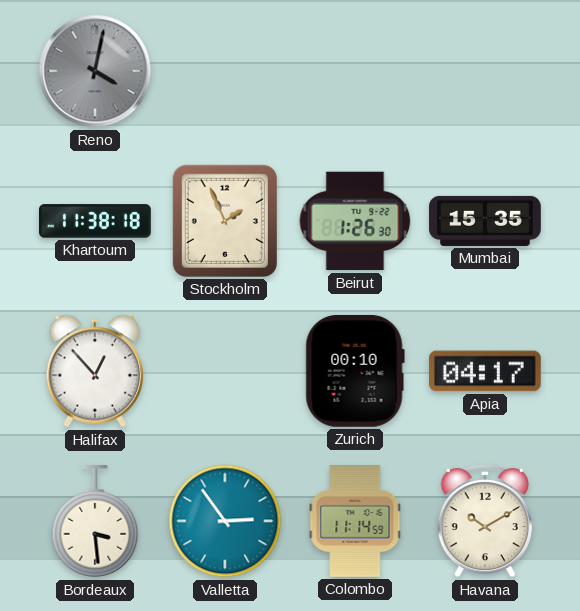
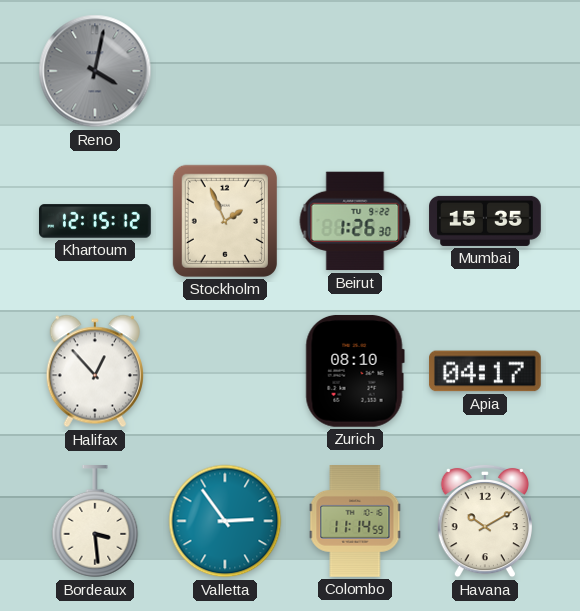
Khartoum: 11:38 -> 12:15
Zurich: 00:10 -> 08:10
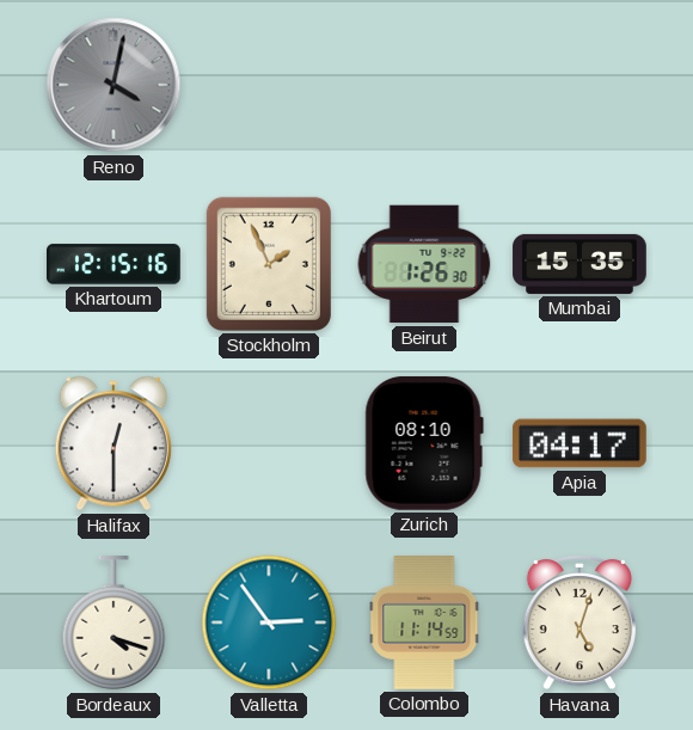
Khartoum: 12:15:12 -> 12:15:16
Halifax: 12:53 -> 12:30
Bordeaux: 3:29 -> 4:18
Havana: 10:10 -> 5:03
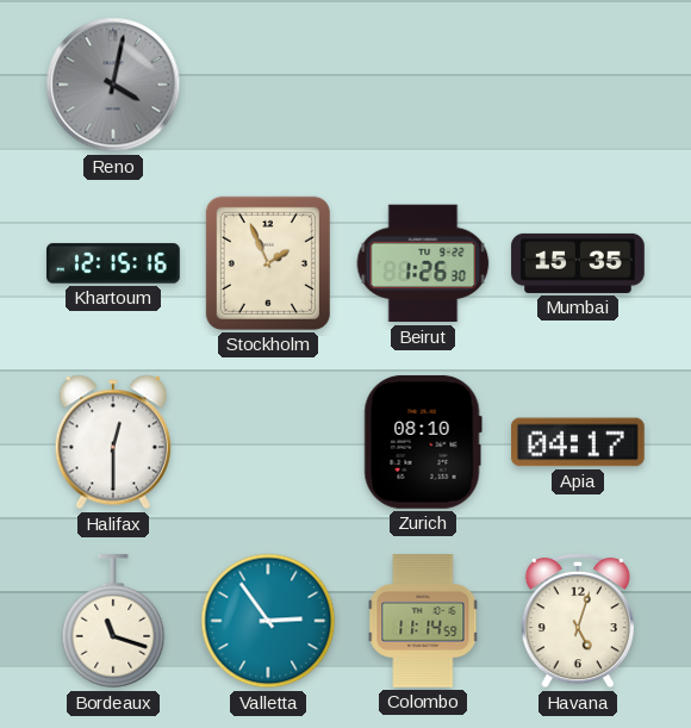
Bordeaux: 4:18 -> 11:18
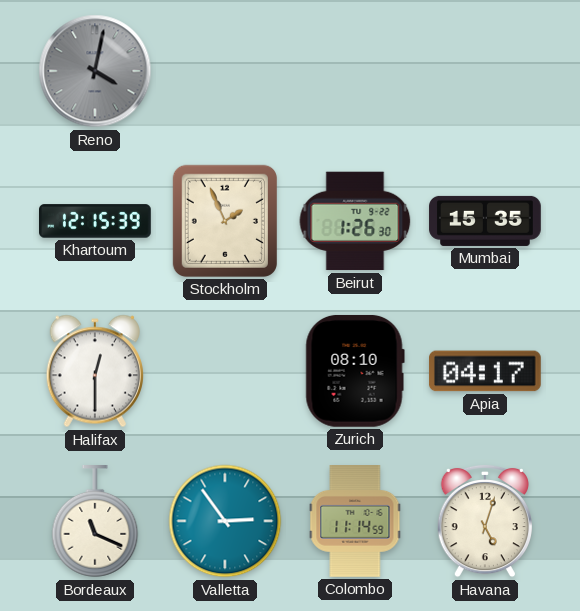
Khartoum: 12:15:16 -> 12:15:39
Bordeaux: 11:18 -> 11:19
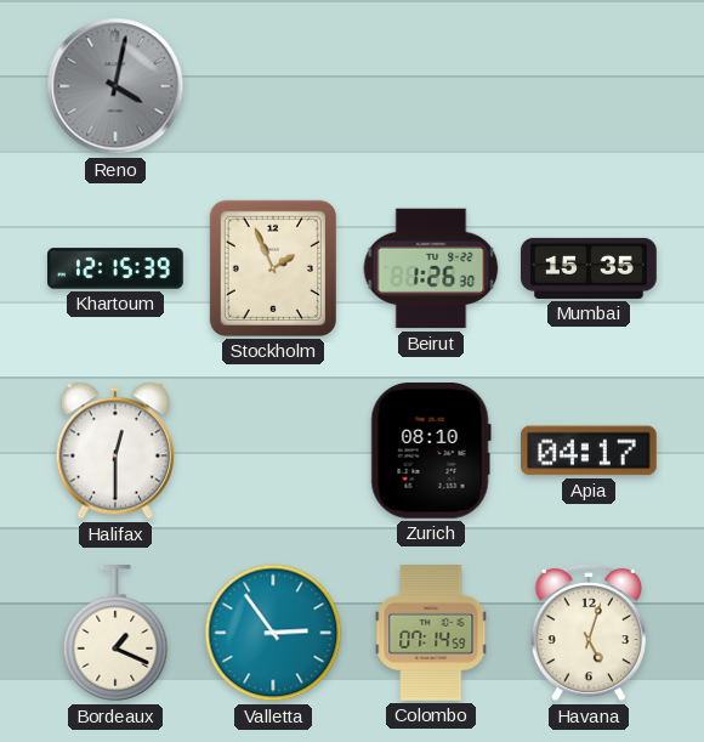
Bordeaux: 11:19 -> 1:19
Colombo: 11:14 -> 07:14
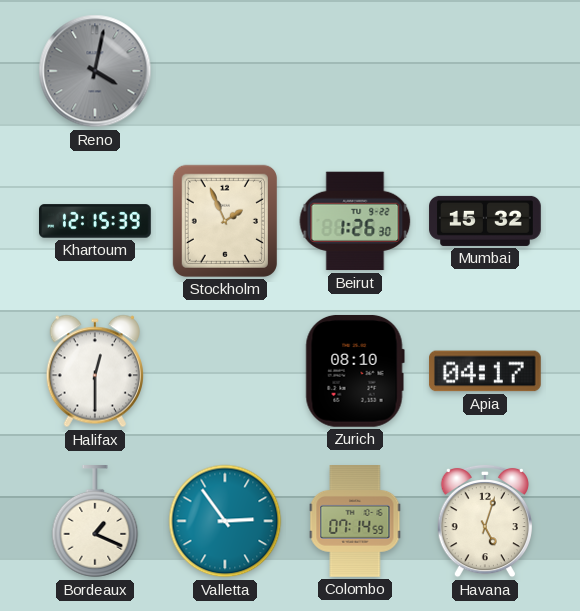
Mumbai: 15:35 -> 15:32
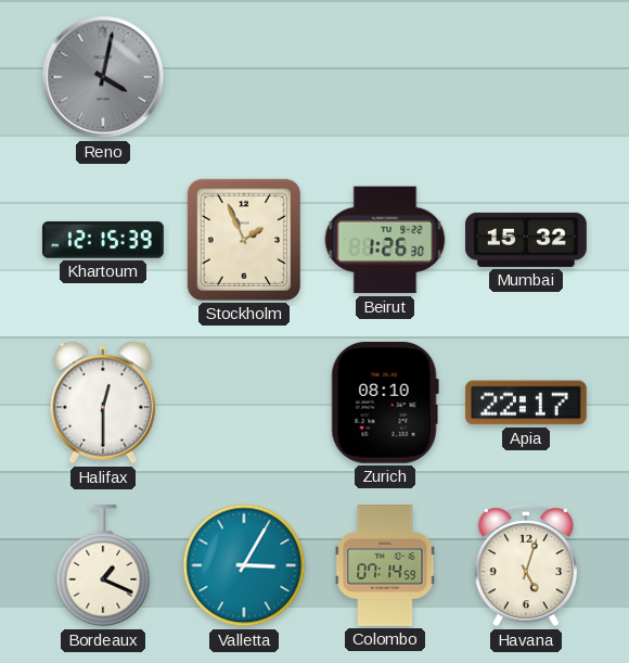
Apia: 04:17 -> 22:17
Valletta: 2:54 -> 3:05
